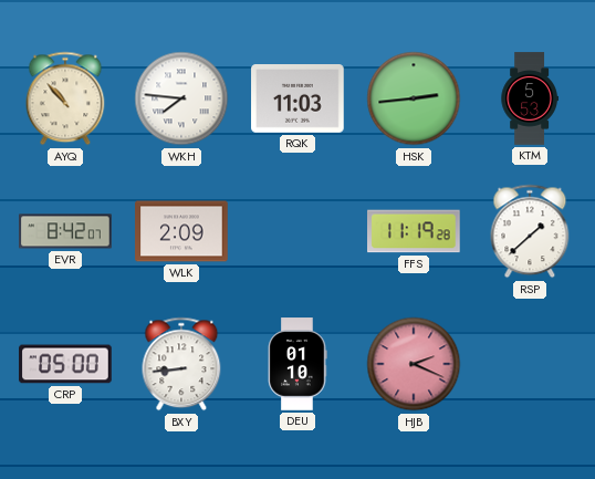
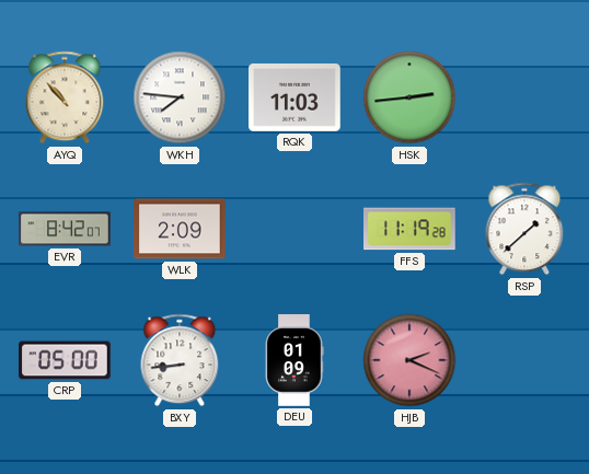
KTM: 5:53 -> none
DEU: 01:10 -> 01:09
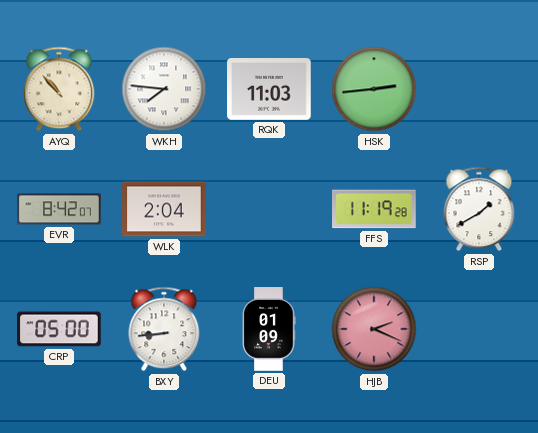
WLK: 2:09 -> 2:04
RSP: 1:38 -> 1:40
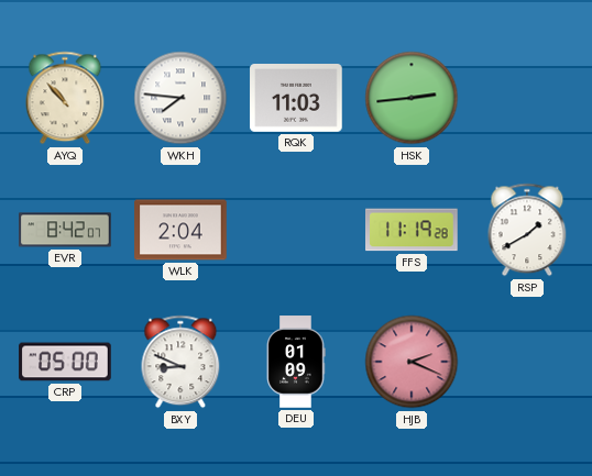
BXY: 8:44 -> 8:49
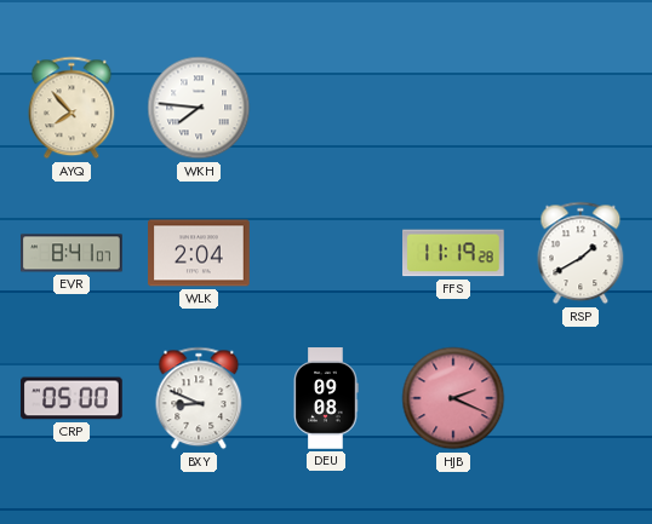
AYQ: 10:53 -> 7:53
RQK: 11:03 -> none
HSK: 2:44 -> none
EVR: 8:42 -> 8:41
DEU: 01:09 -> 09:08
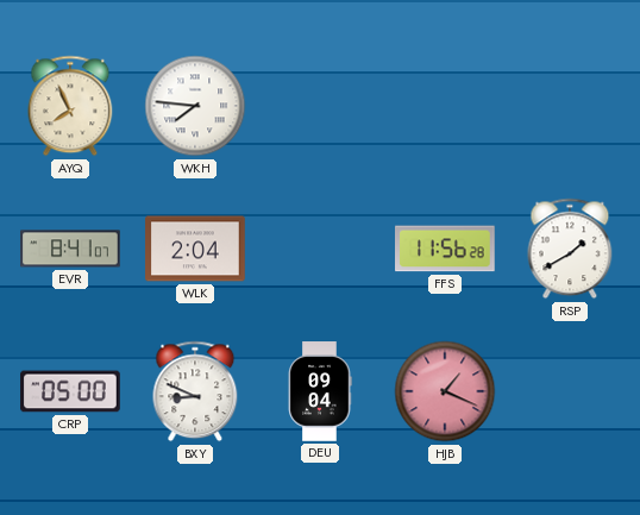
AYQ: 7:53 -> 7:56
FFS: 11:19 -> 11:56
DEU: 09:08 -> 09:04
HJB: 2:19 -> 1:19
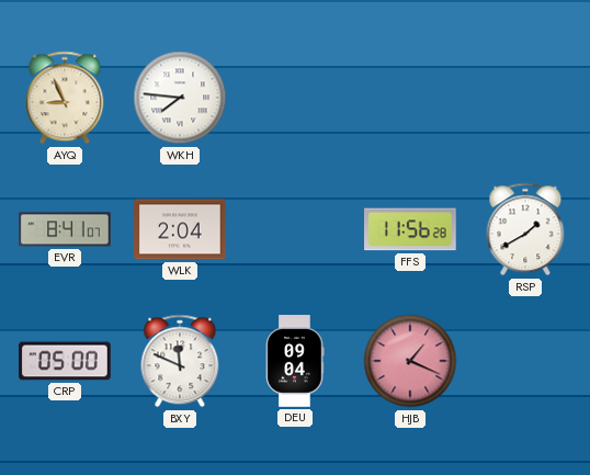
AYQ: 7:56 -> 8:56
BXY: 8:49 -> 11:49
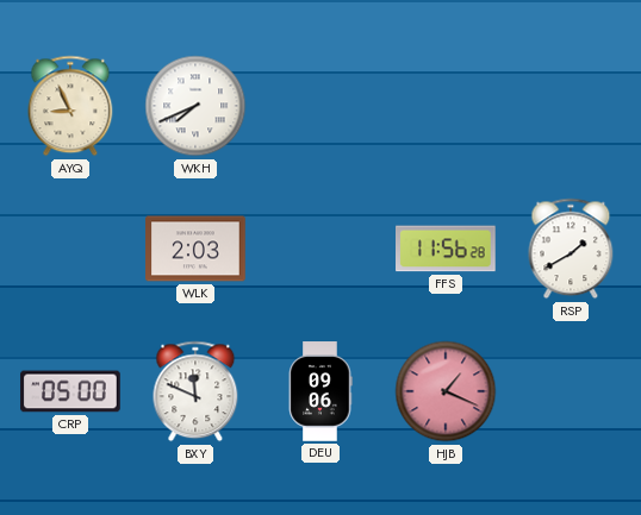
WKH: 7:46 -> 7:41
EVR: 8:41 -> none
WLK: 2:04 -> 2:03
DEU: 09:04 -> 09:06
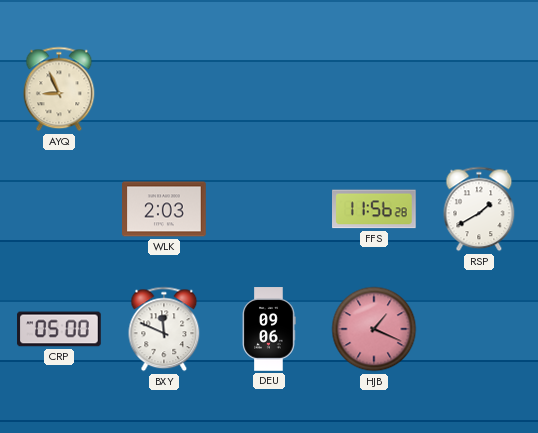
WKH: 7:41 -> none
